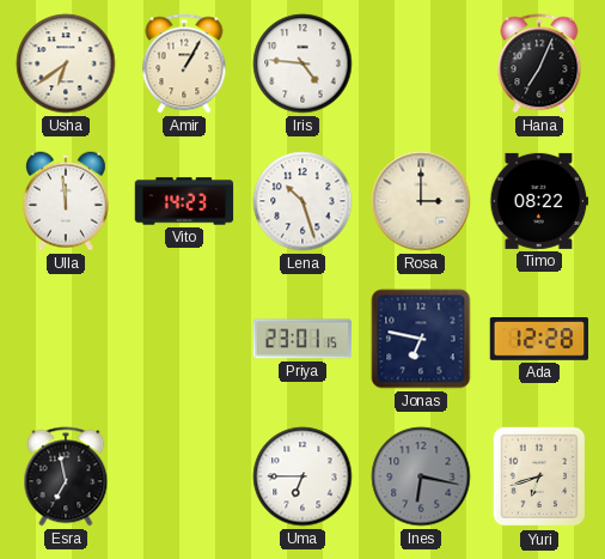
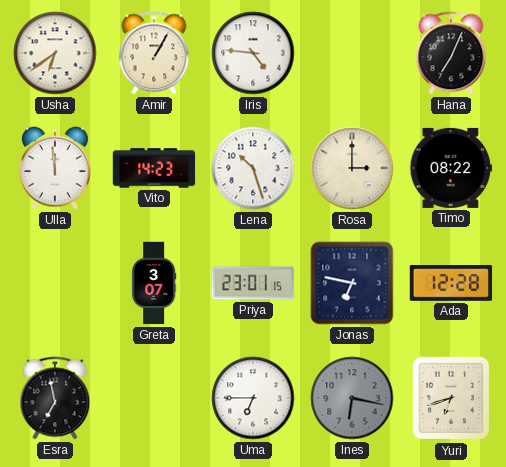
Greta: none -> 3:07
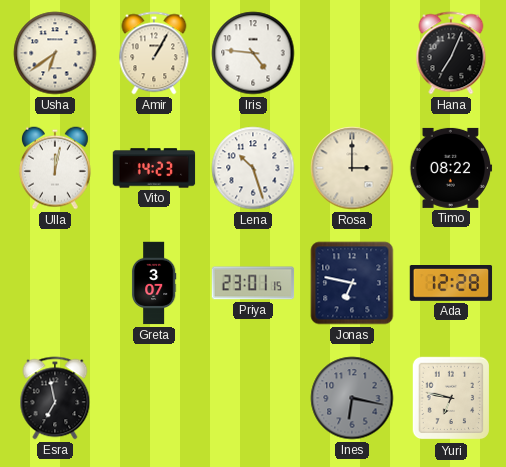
Ulla: 11:59 -> 12:02
Uma: 6:45 -> none
Yuri: 6:42 -> 6:47
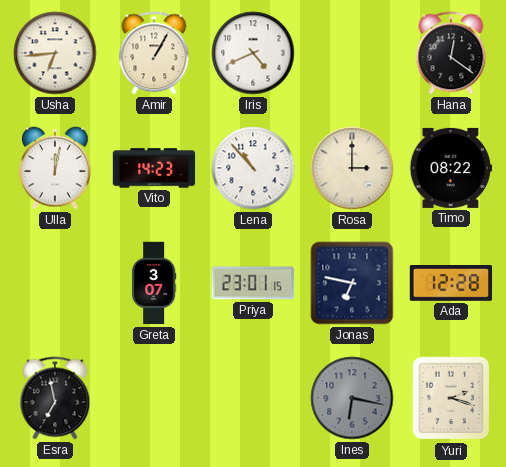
Usha: 6:39 -> 6:44
Iris: 4:46 -> 4:41
Hana: 7:04 -> 12:21
Lena: 10:27 -> 10:53
Yuri: 6:47 -> 2:18
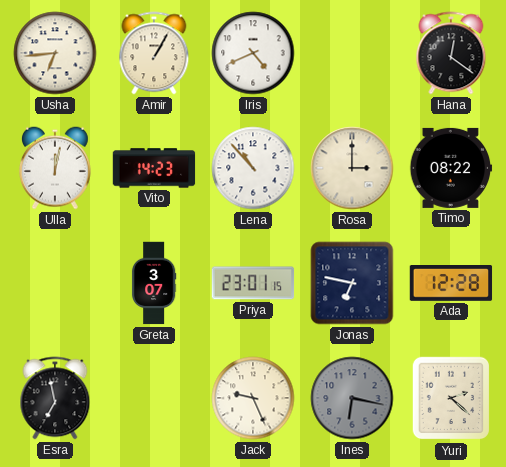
Jack: none -> 9:26
Yuri: 2:18 -> 2:22
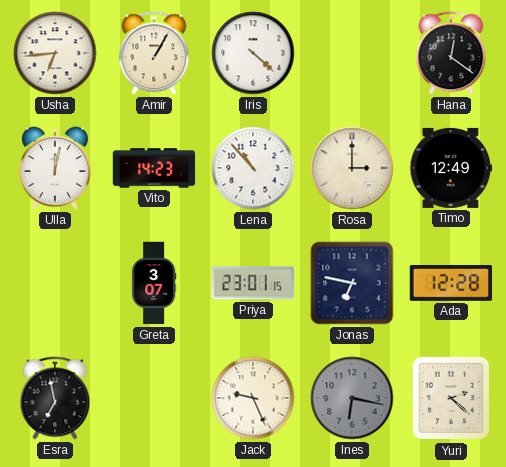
Iris: 4:41 -> 4:22
Timo: 08:22 -> 12:49
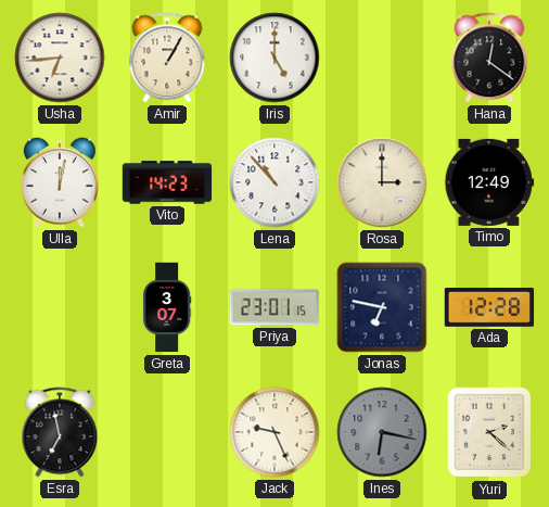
Iris: 4:22 -> 5:00
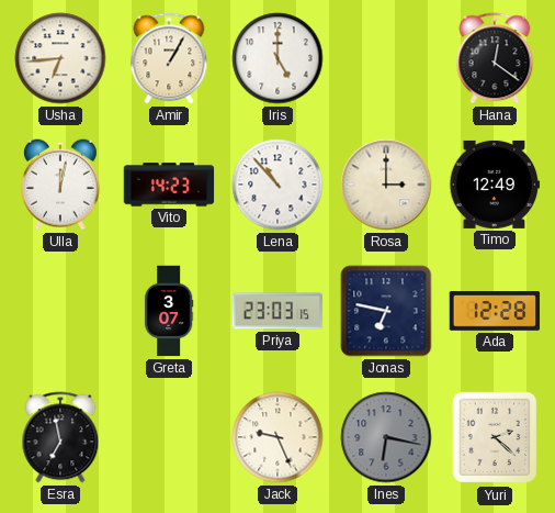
Priya: 23:01 -> 23:03
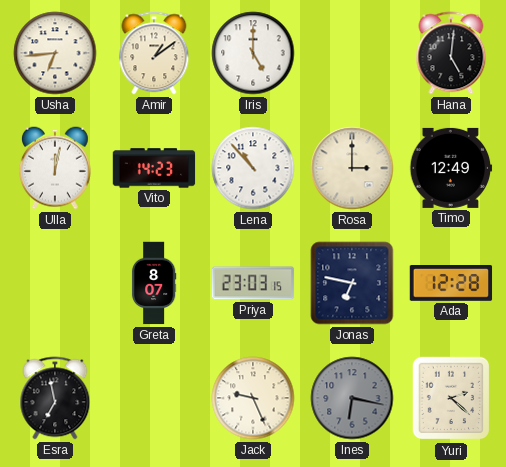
Amir: 1:05 -> 1:09
Hana: 12:21 -> 5:01
Greta: 3:07 -> 8:07
